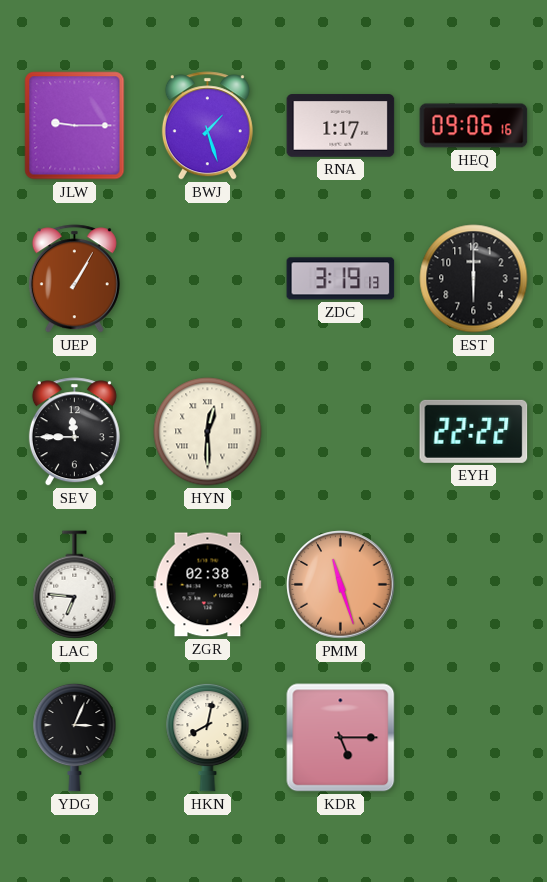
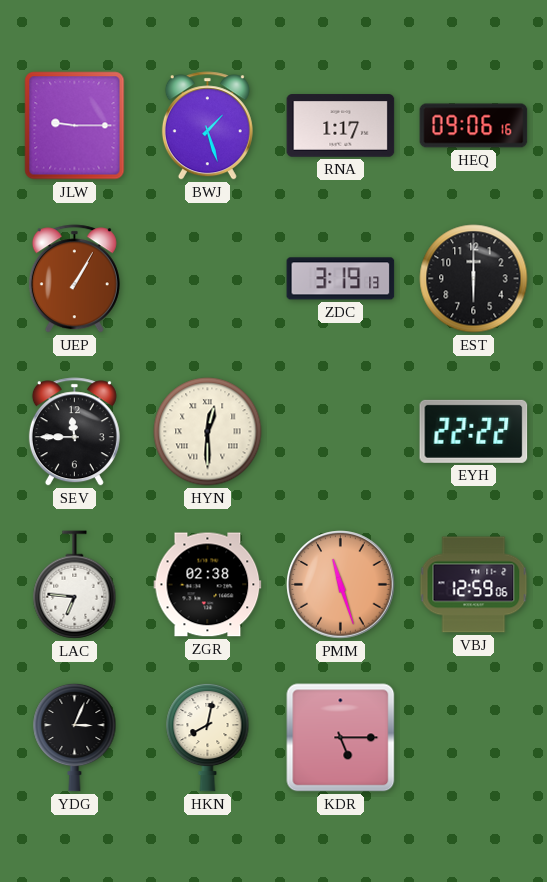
VBJ: none -> 12:59
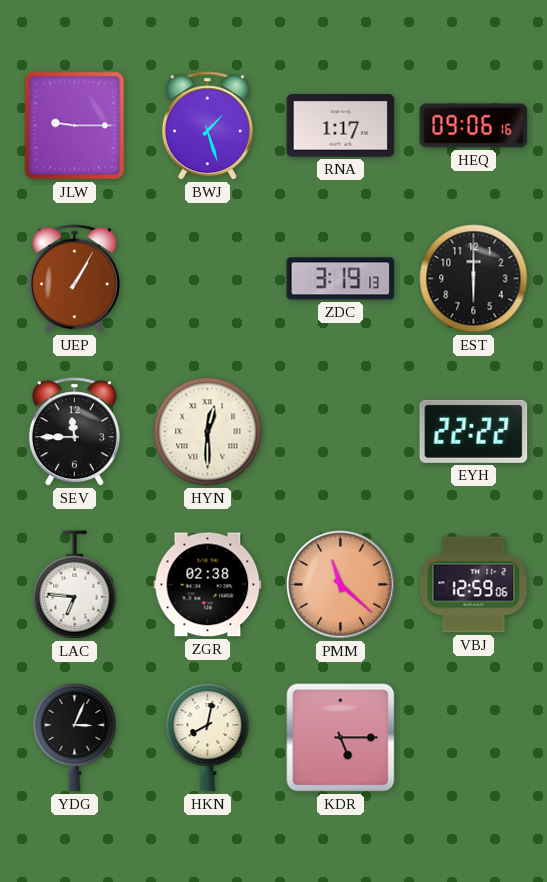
PMM: 11:27 -> 11:22
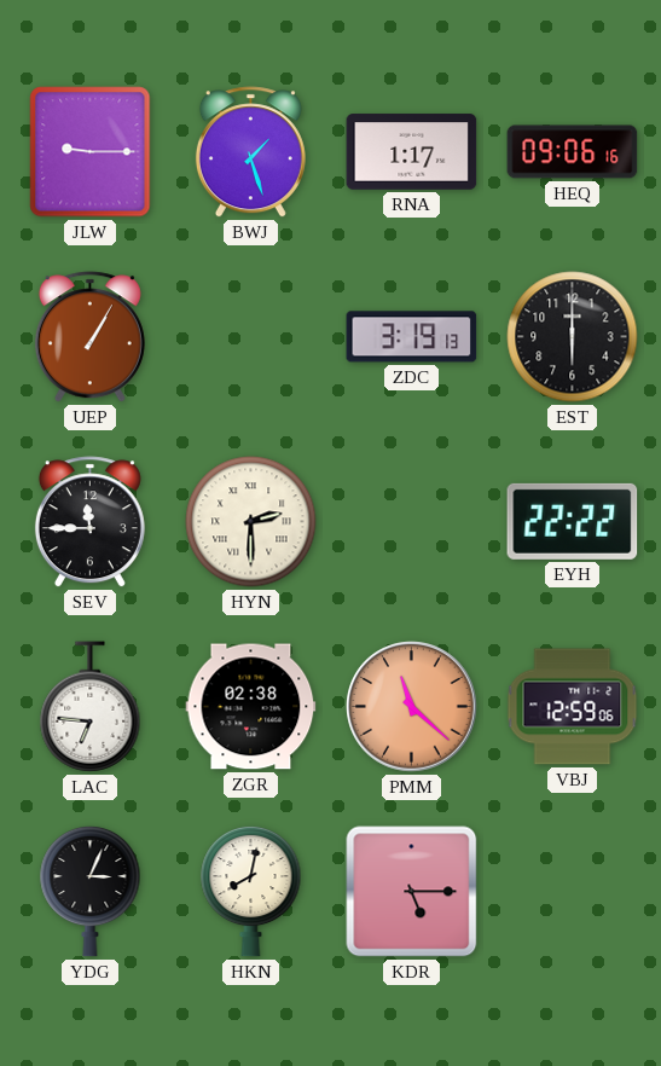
HYN: 12:30 -> 2:30
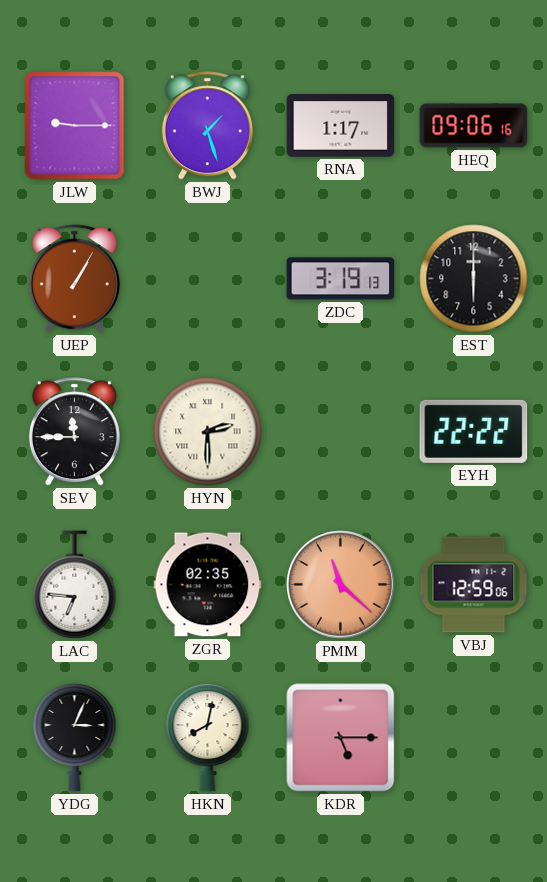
ZGR: 02:38 -> 02:35
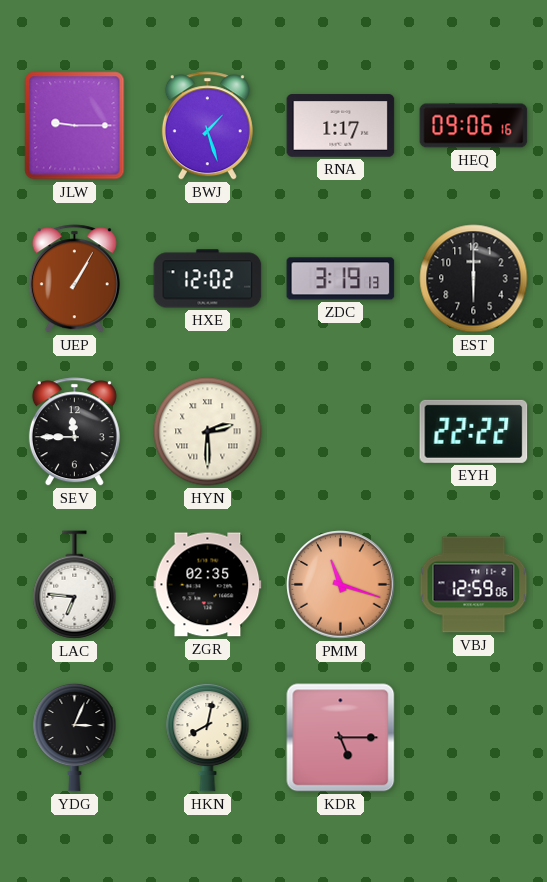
HXE: none -> 12:02
PMM: 11:22 -> 11:18
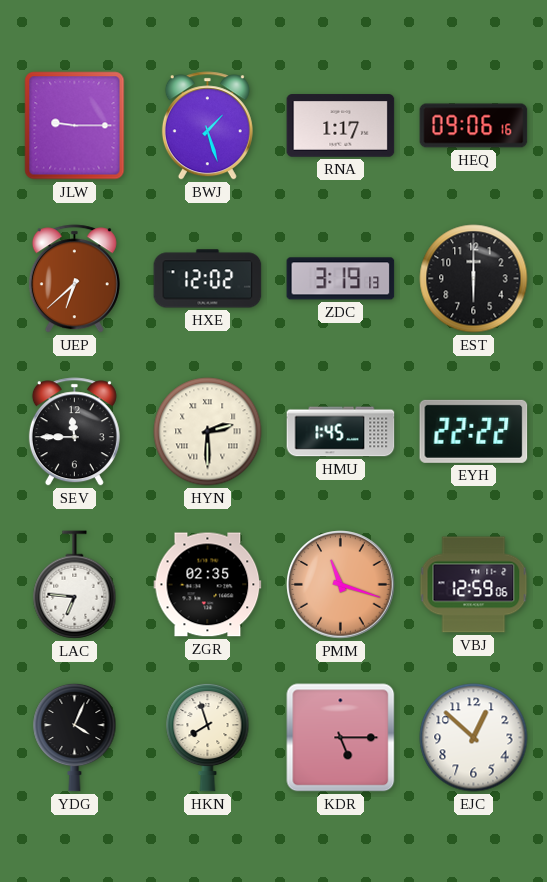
UEP: 1:05 -> 6:38
HMU: none -> 1:45
YDG: 3:04 -> 4:04
HKN: 8:02 -> 7:57
EJC: none -> 12:52
